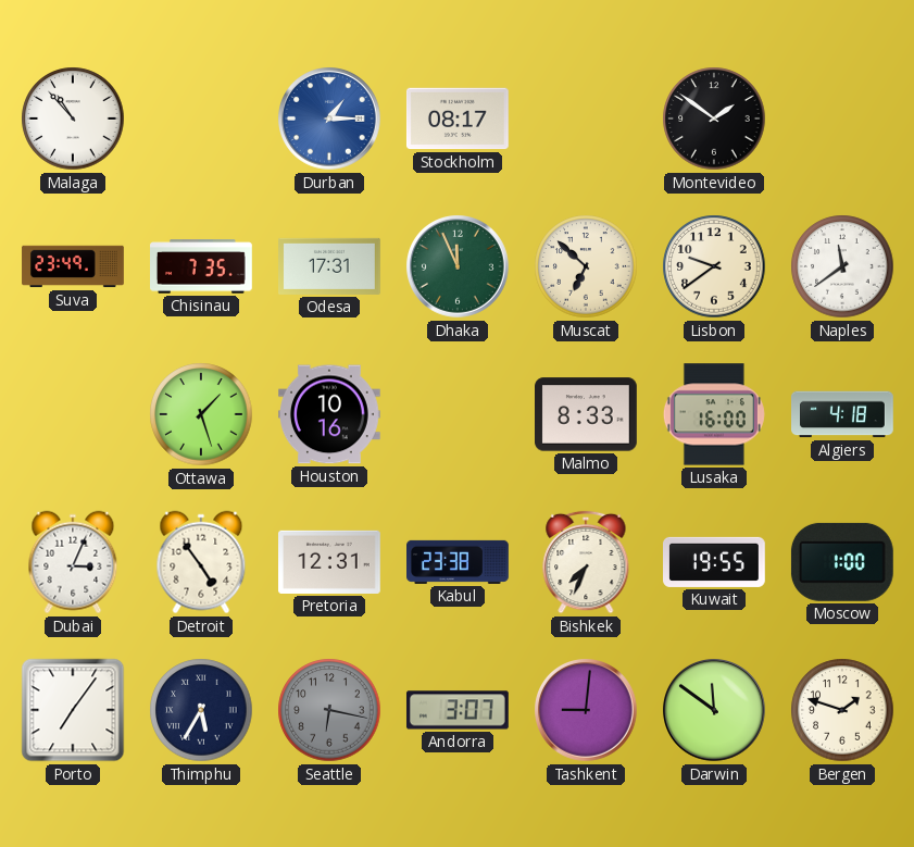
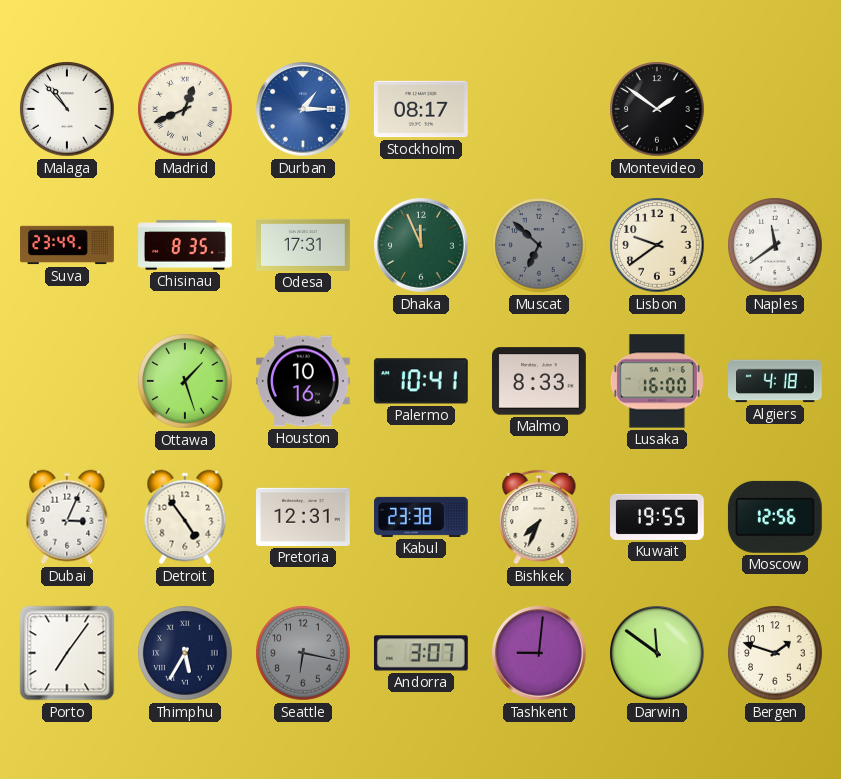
Madrid: none -> 12:41
Chisinau: 7:35 -> 8:35
Muscat dial: cream -> grey
Palermo: none -> 10:41
Moscow: 1:00 -> 12:56
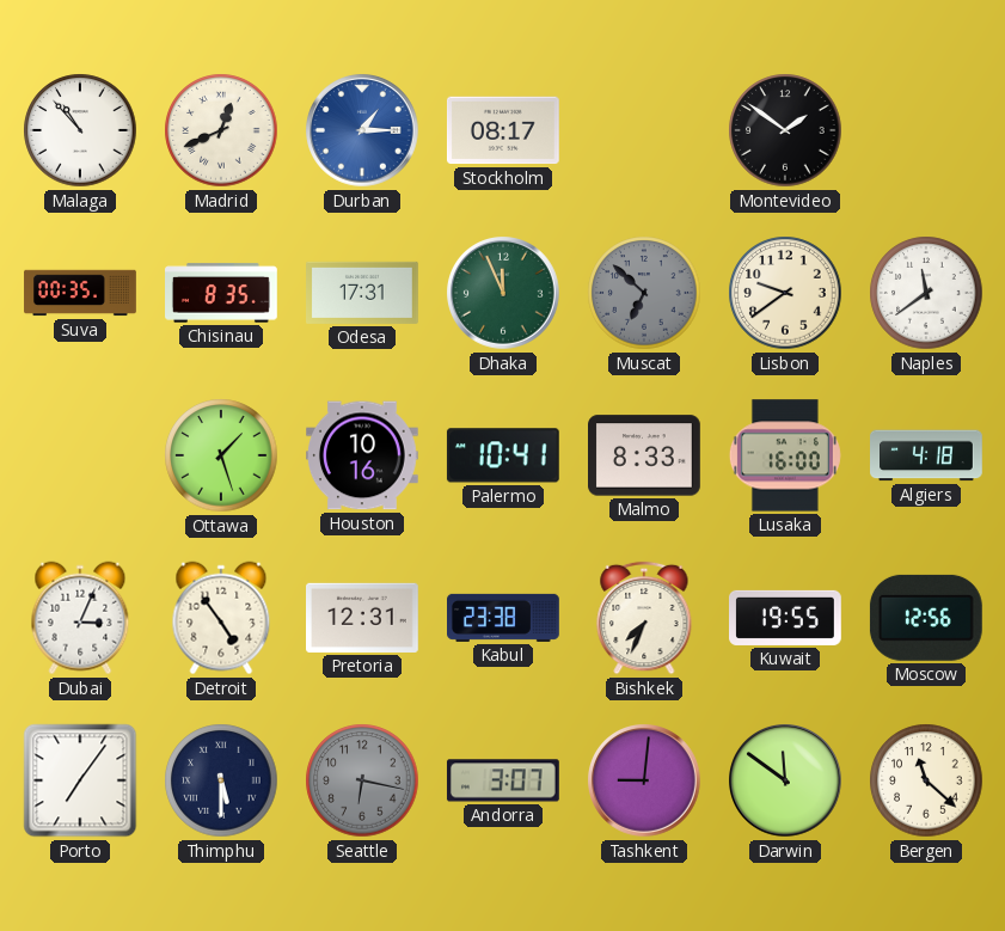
Suva: 23:49 -> 00:35
Thimphu: 5:35 -> 5:30
Bergen: 1:48 -> 11:22
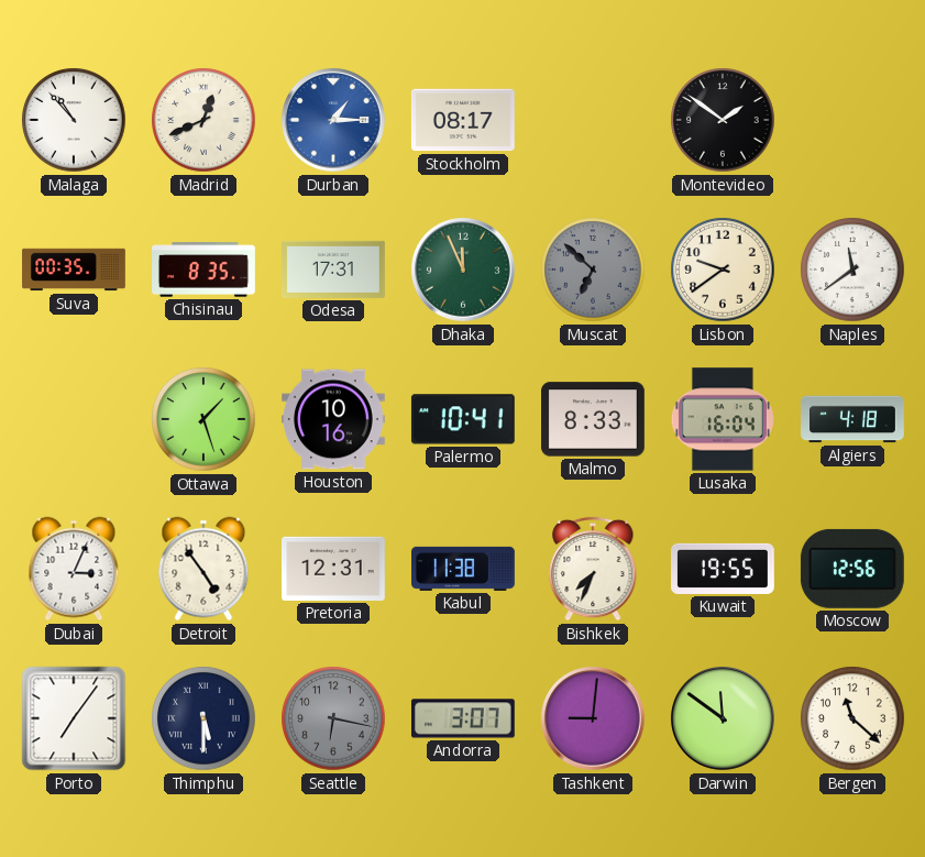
Lusaka: 16:00 -> 16:04
Kabul: 23:38 -> 11:38
